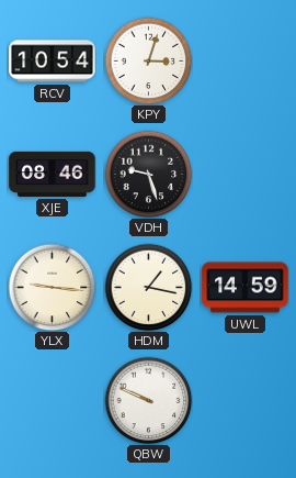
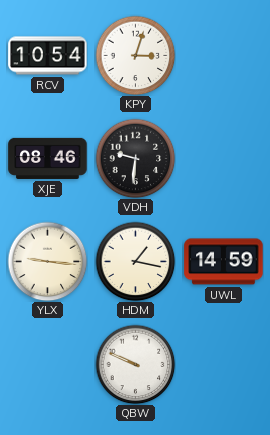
VDH: 9:27 -> 9:31
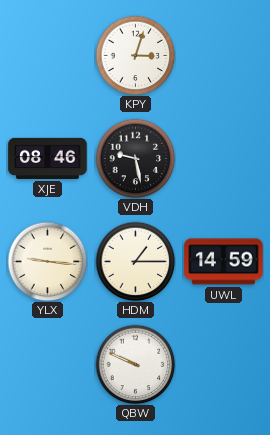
RCV: 10:54 -> none
VDH: 9:31 -> 9:28
HDM: 1:17 -> 1:15
